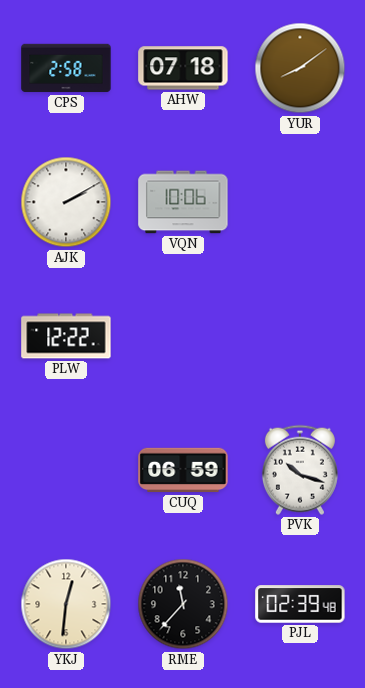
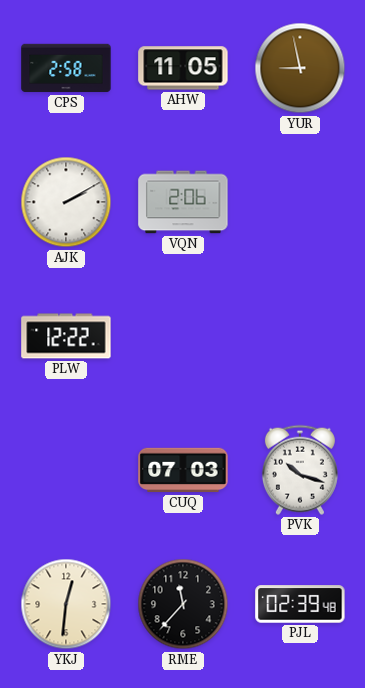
AHW: 07:18 -> 11:05
YUR: 8:09 -> 8:58
VQN: 10:06 -> 2:06
CUQ: 06:59 -> 07:03
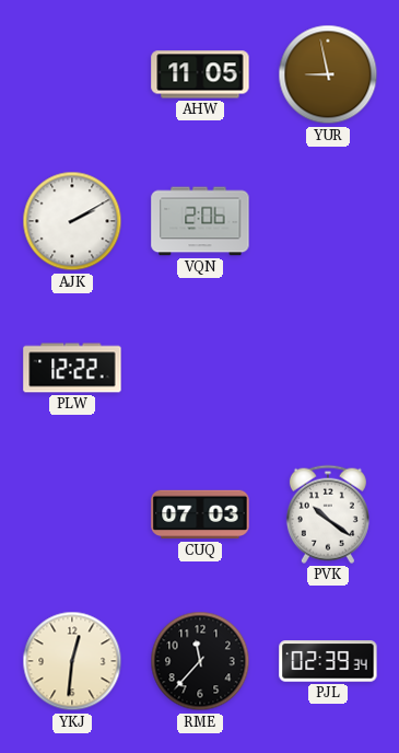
CPS: 2:58 -> none
PVK: 10:18 -> 10:21
PJL: 02:39:48 -> 02:39:34
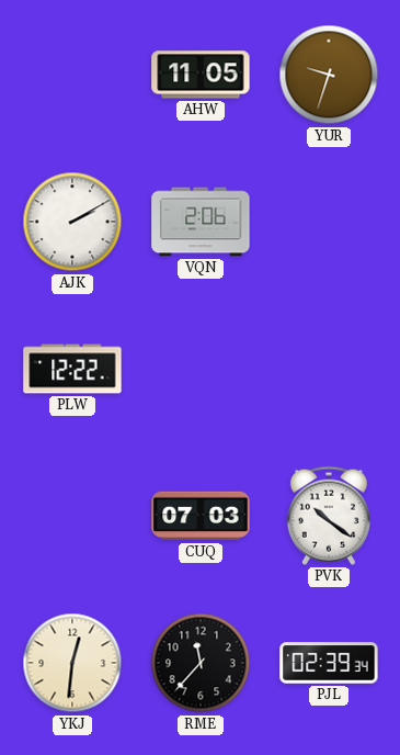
YUR: 8:58 -> 9:33
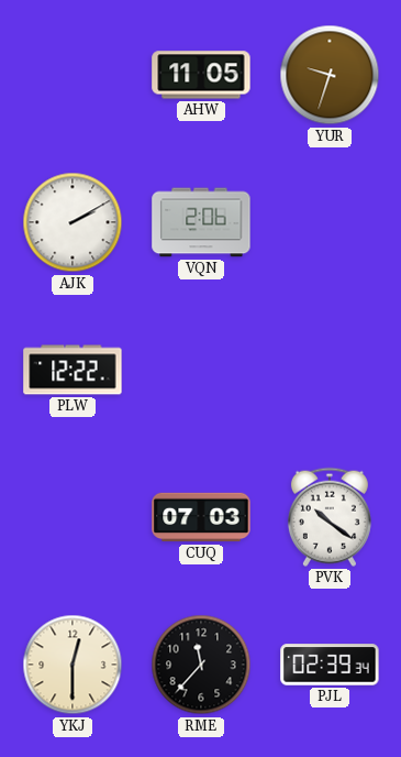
YKJ: 12:31 -> 12:30
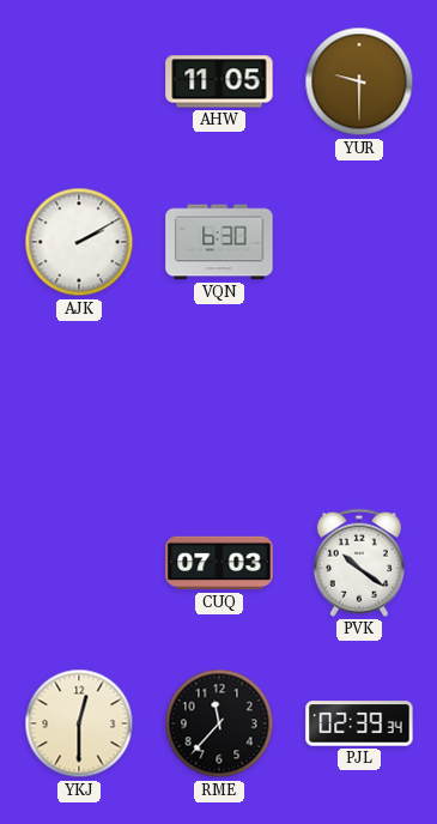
YUR: 9:33 -> 9:30
VQN: 2:06 -> 6:30
PLW: 12:22 -> none
